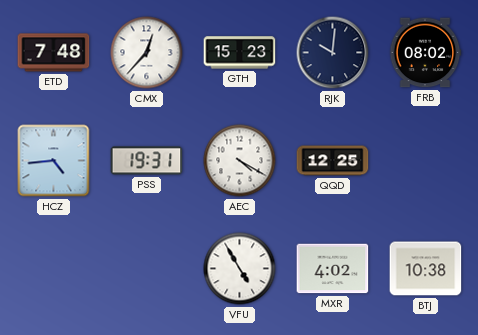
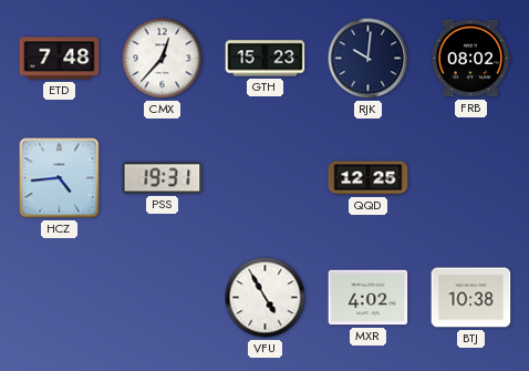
AEC: 4:20 -> none
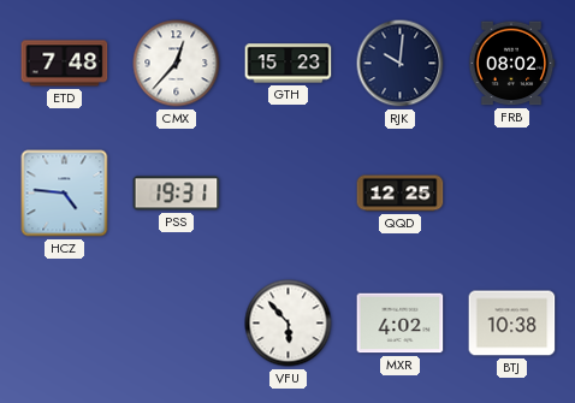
HCZ: 4:44 -> 4:46
VFU: 4:55 -> 5:53
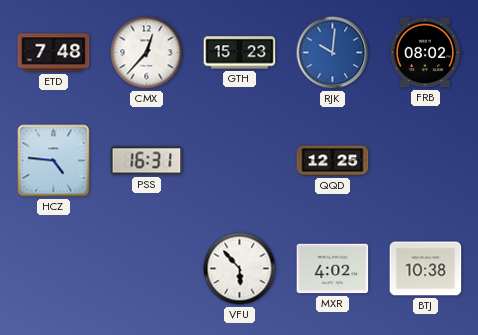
RJK dial: navy -> blue
PSS: 19:31 -> 16:31
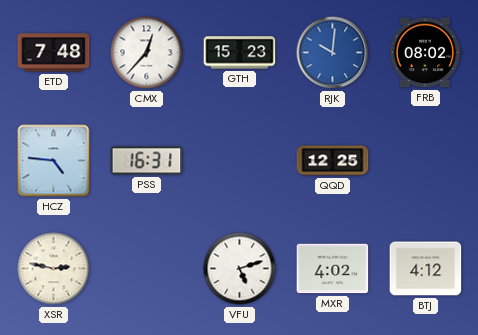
XSR: none -> 2:47
VFU: 5:53 -> 5:12
BTJ: 10:38 -> 4:12
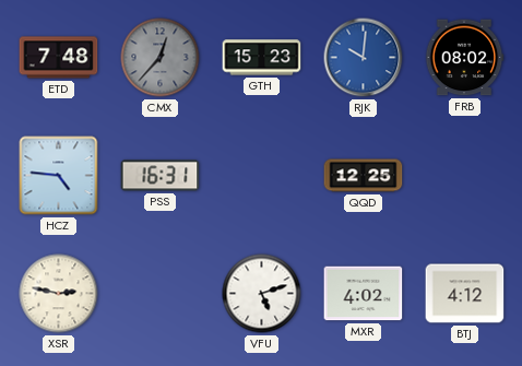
CMX dial: white -> grey
